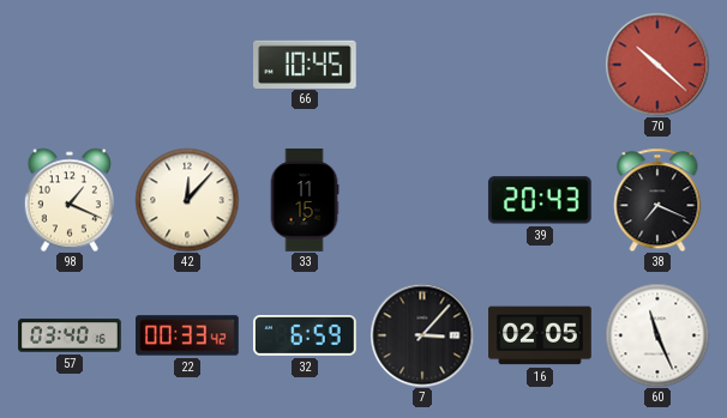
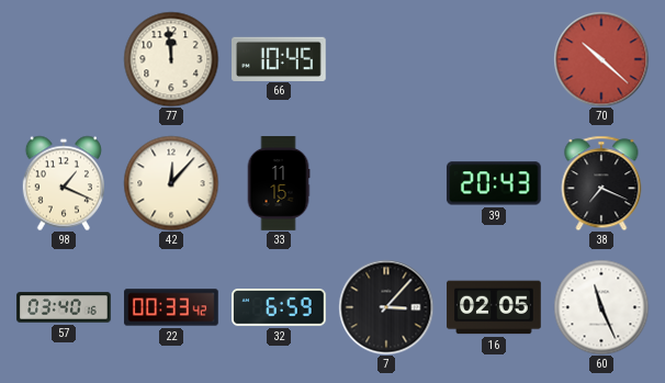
77: none -> 11:59
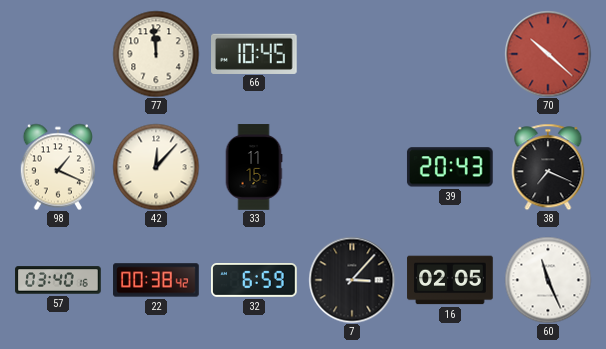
22: 00:33 -> 00:38
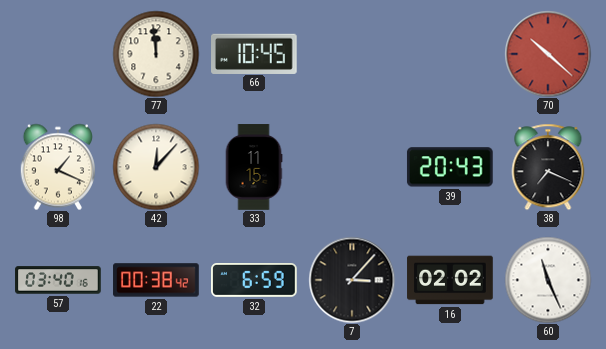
16: 02:05 -> 02:02
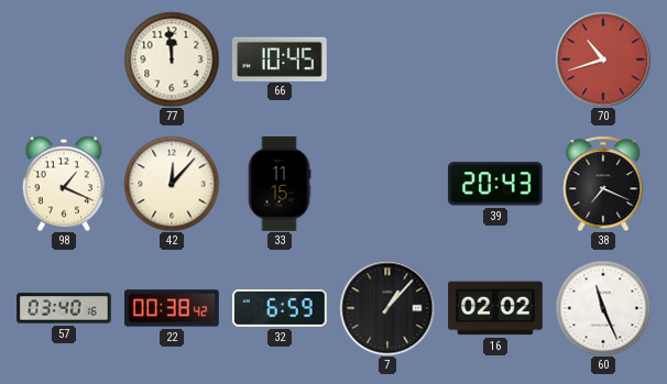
70: 10:22 -> 10:42
7: 3:07 -> 1:07
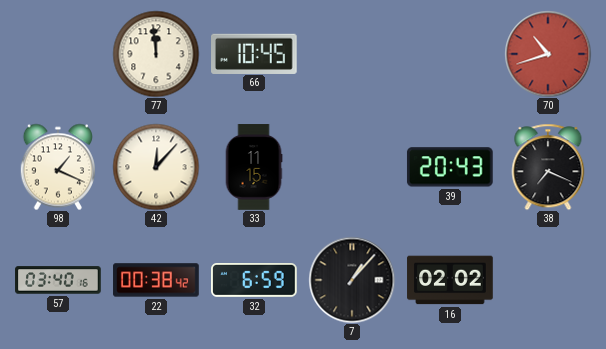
60: 11:26 -> none
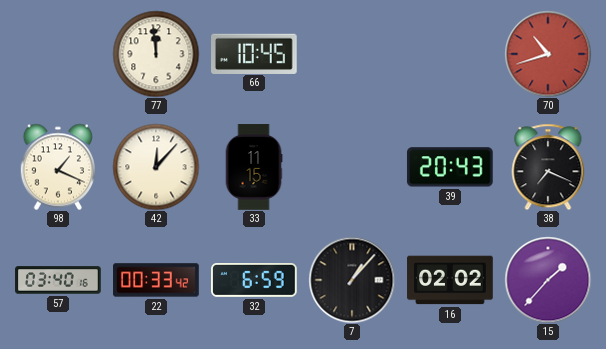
22: 00:38 -> 00:33
15: none -> 1:37
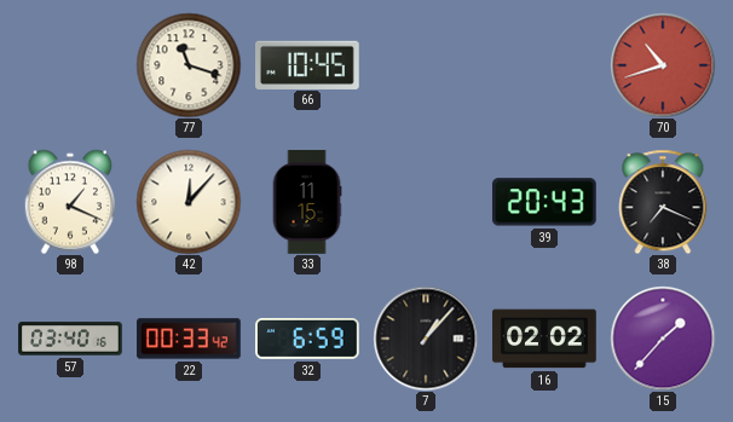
77: 11:59 -> 11:18
